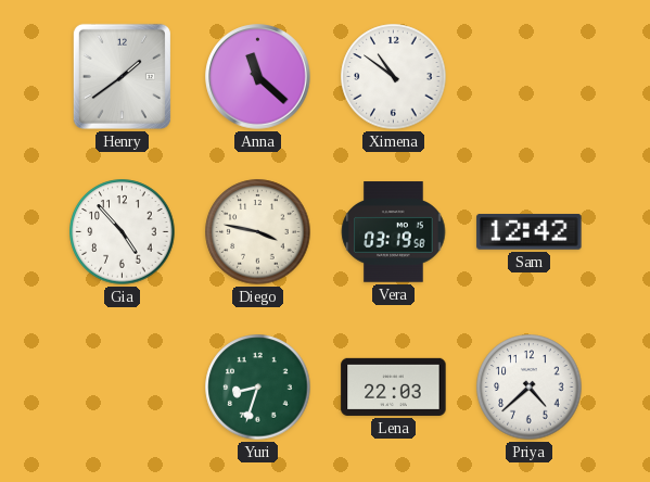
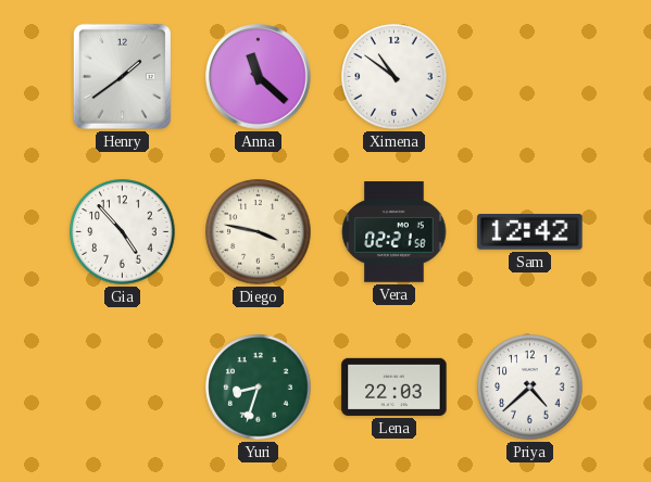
Vera: 03:19 -> 02:21
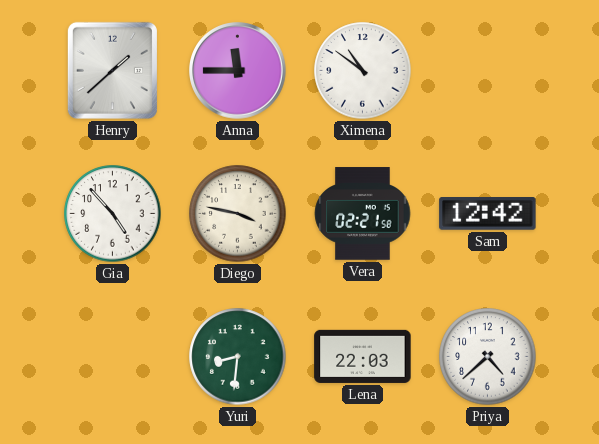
Henry: 1:39 -> 1:38
Anna: 11:22 -> 11:45
Yuri: 8:33 -> 8:31
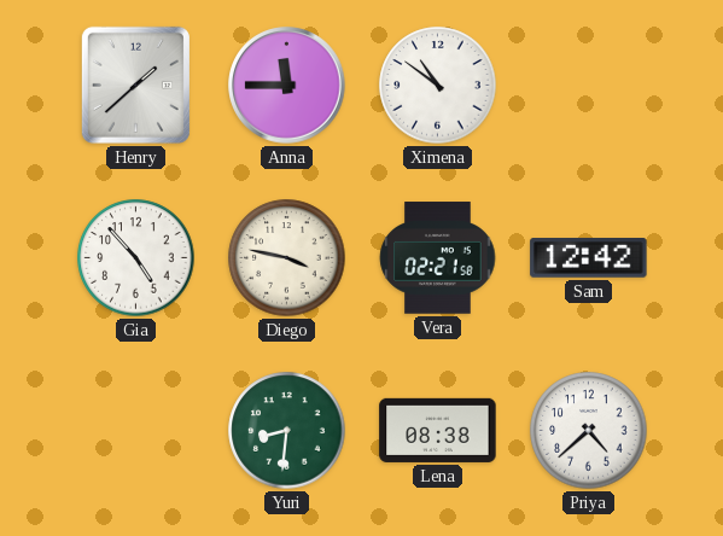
Lena: 22:03 -> 08:38
